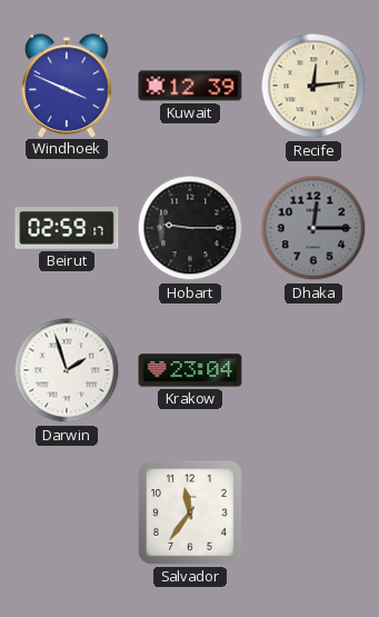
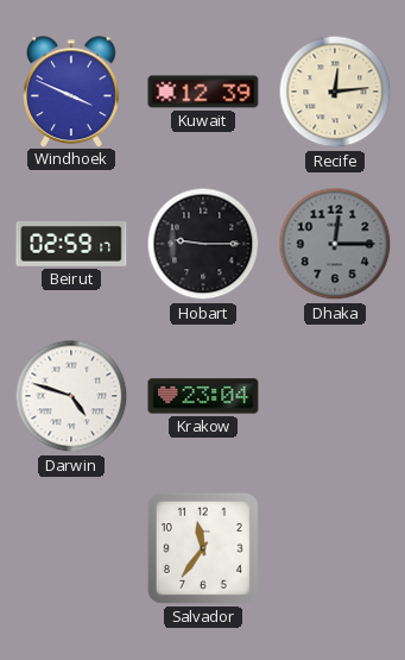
Darwin: 1:57 -> 4:48
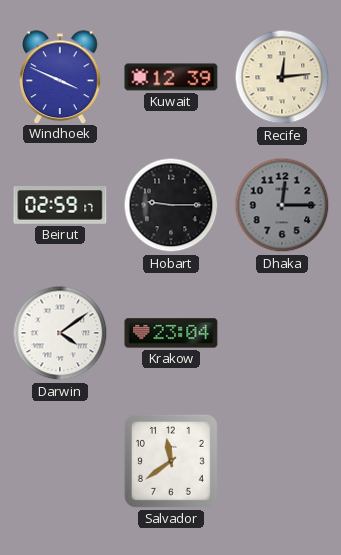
Darwin: 4:48 -> 4:09
Salvador: 11:36 -> 11:39
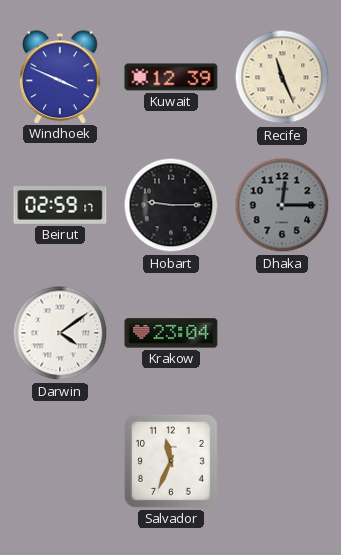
Recife: 12:14 -> 11:26
Salvador: 11:39 -> 11:34
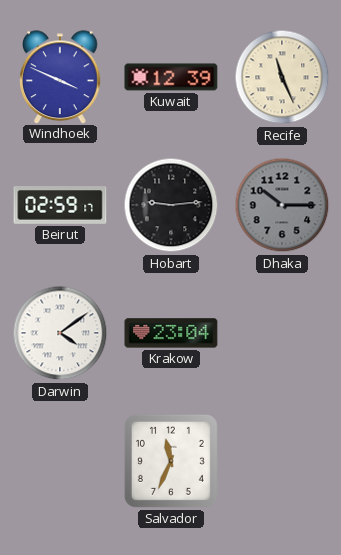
Hobart: 9:15 -> 9:14
Dhaka: 12:15 -> 10:15
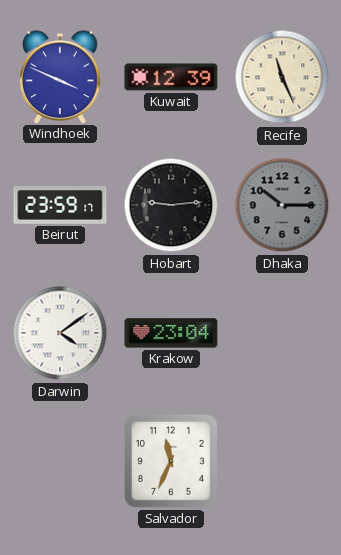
Beirut: 02:59 -> 23:59
